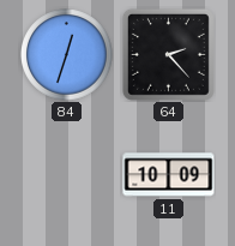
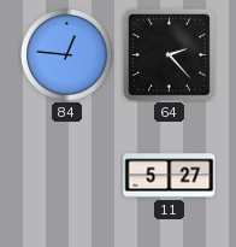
84: 12:33 -> 12:46
11: 10:09 -> 5:27
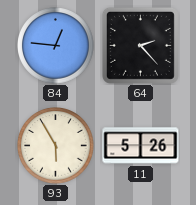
93: none -> 5:55
11: 5:27 -> 5:26
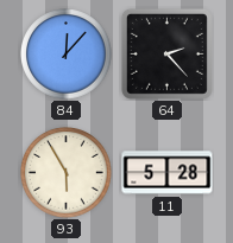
84: 12:46 -> 12:07
11: 5:26 -> 5:28
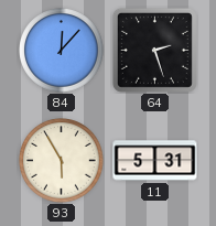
64: 2:23 -> 2:27
11: 5:28 -> 5:31
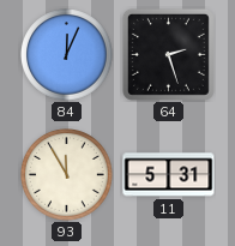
84: 12:07 -> 12:04
93: 5:55 -> 11:55
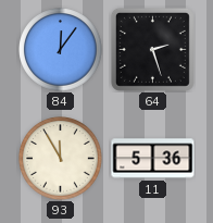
84: 12:04 -> 12:06
11: 5:31 -> 5:36
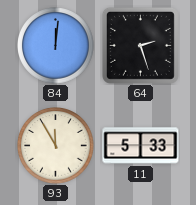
84: 12:06 -> 12:01
11: 5:36 -> 5:33
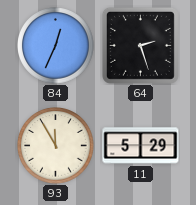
84: 12:01 -> 12:34
11: 5:33 -> 5:29
